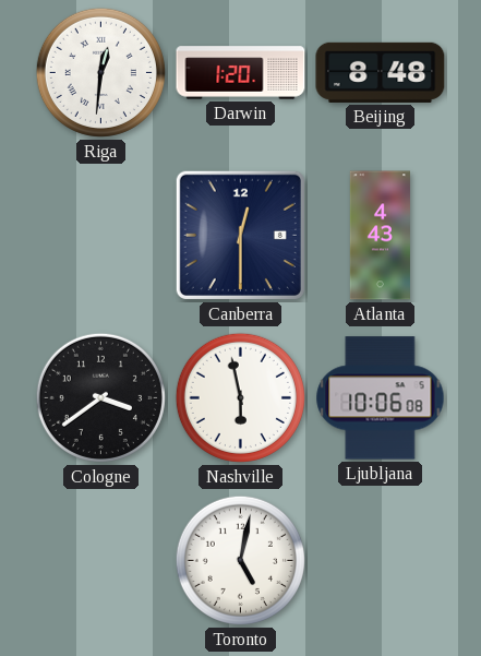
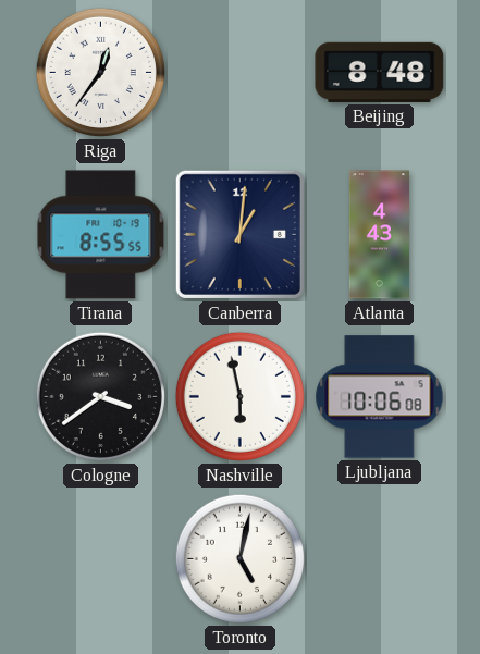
Riga: 12:31 -> 12:36
Darwin: 1:20 -> none
Tirana: none -> 8:55
Canberra: 12:30 -> 1:01
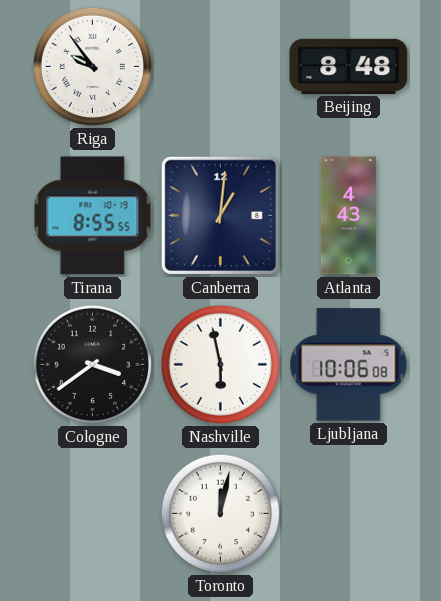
Riga: 12:36 -> 9:54
Toronto: 5:02 -> 12:02
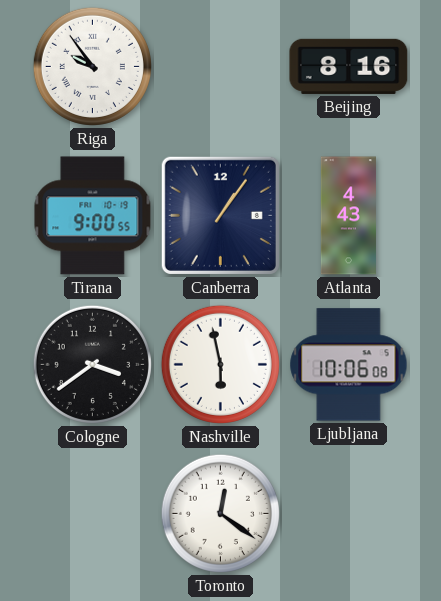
Beijing: 8:48 -> 8:16
Tirana: 8:55 -> 9:00
Canberra: 1:01 -> 1:06
Toronto: 12:02 -> 12:21
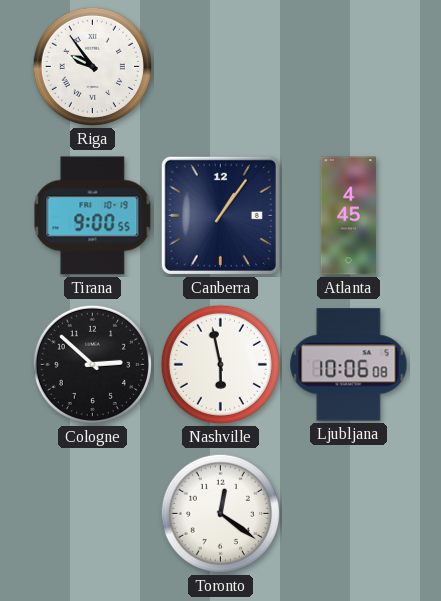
Beijing: 8:16 -> none
Atlanta: 4:43 -> 4:45
Cologne: 3:39 -> 2:52
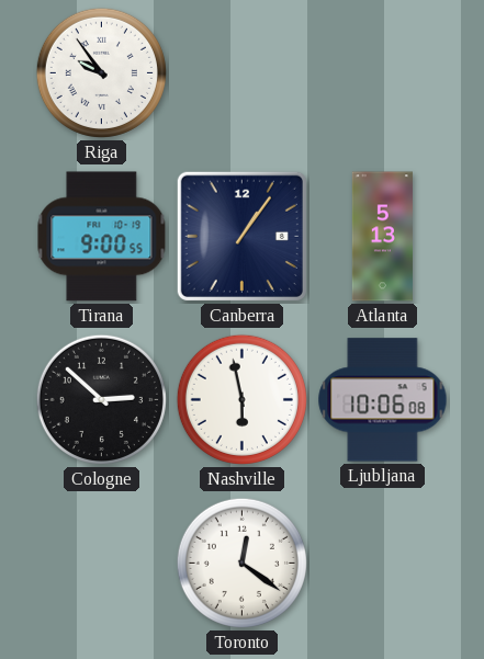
Atlanta: 4:45 -> 5:13
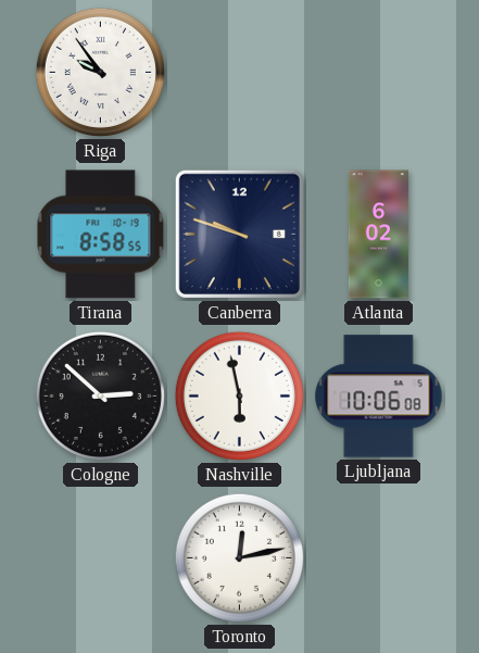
Tirana: 9:00 -> 8:58
Canberra: 1:06 -> 9:48
Atlanta: 5:13 -> 6:02
Toronto: 12:21 -> 12:13
